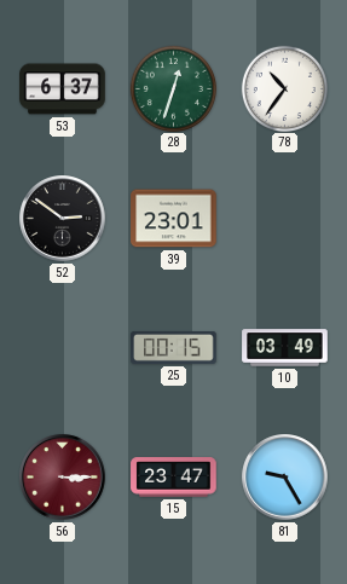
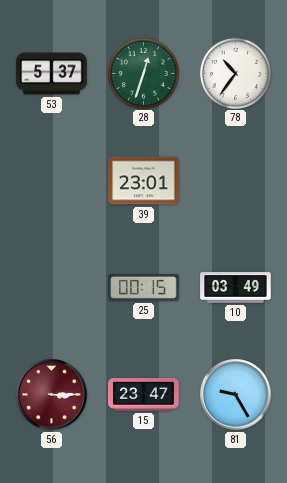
53: 6:37 -> 5:37
52: 2:51 -> none
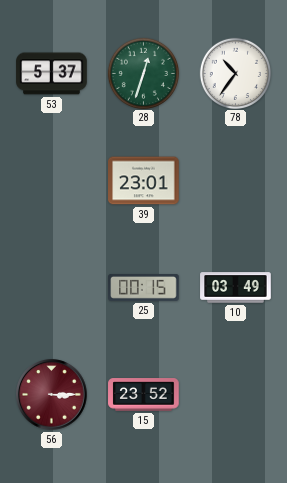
15: 23:47 -> 23:52
81: 9:25 -> none
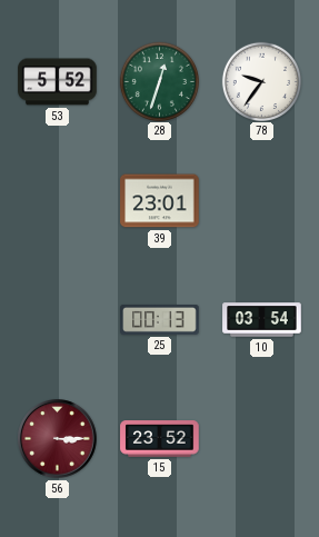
53: 5:37 -> 5:52
78: 10:36 -> 9:36
25: 00:15 -> 00:13
10: 03:49 -> 03:54
